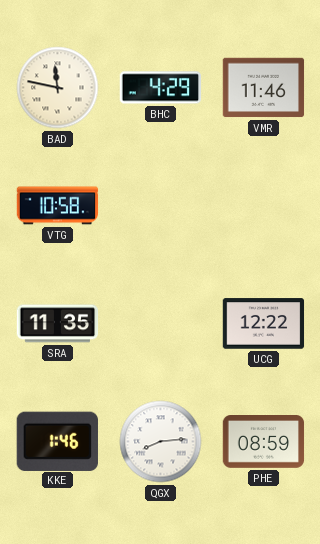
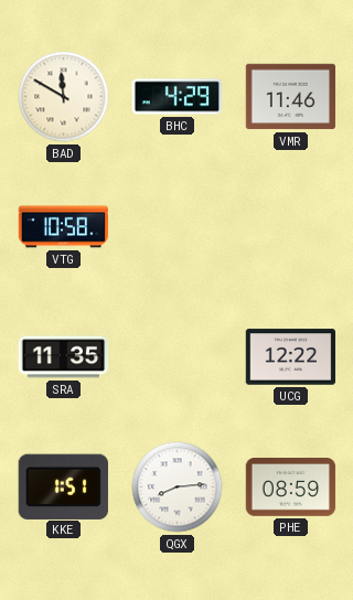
BAD: 11:47 -> 11:50
KKE: 1:46 -> 1:51
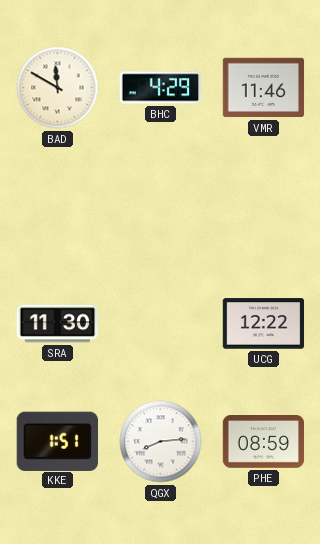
VTG: 10:58 -> none
SRA: 11:35 -> 11:30
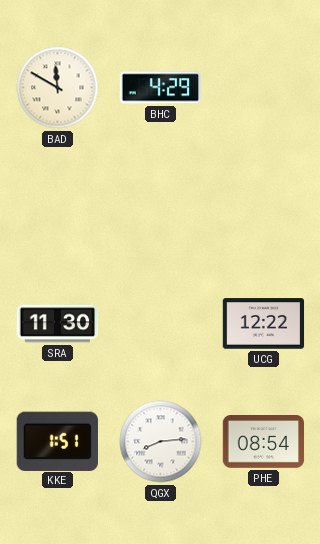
VMR: 11:46 -> none
PHE: 08:59 -> 08:54
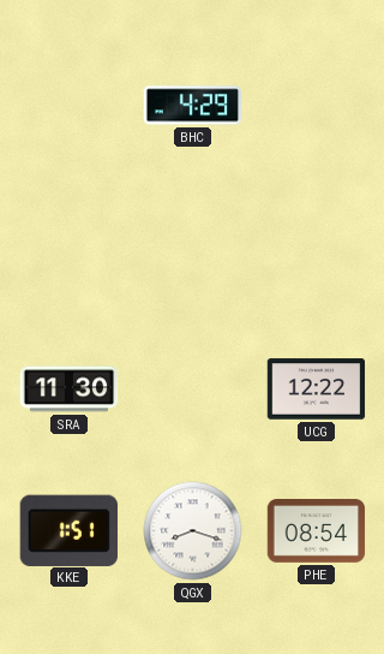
BAD: 11:50 -> none
QGX: 8:14 -> 8:18
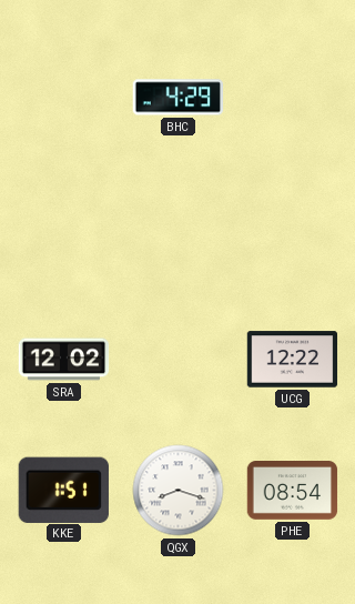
SRA: 11:30 -> 12:02
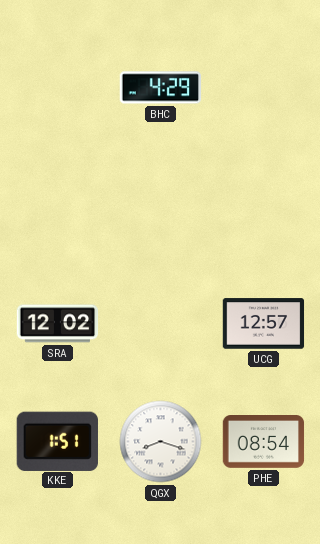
UCG: 12:22 -> 12:57
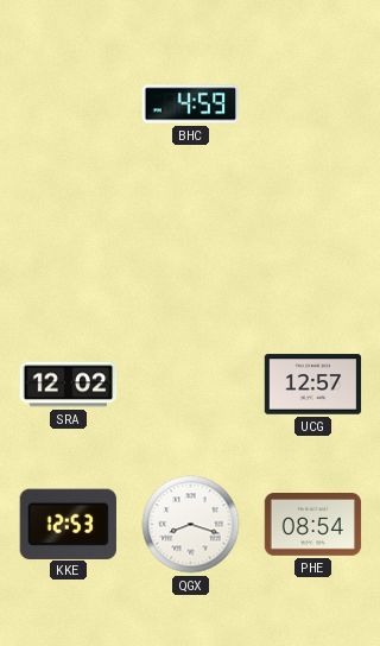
BHC: 4:29 -> 4:59
KKE: 1:51 -> 12:53
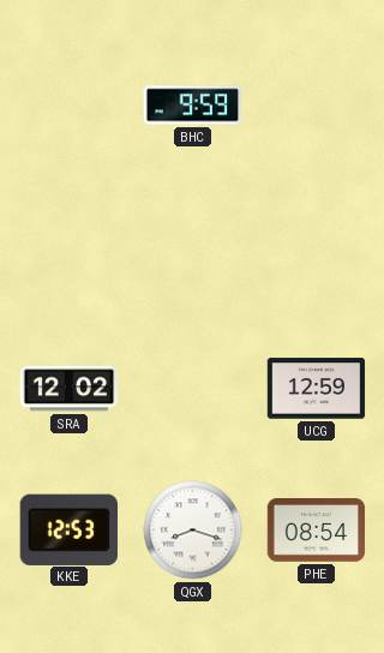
BHC: 4:59 -> 9:59
UCG: 12:57 -> 12:59
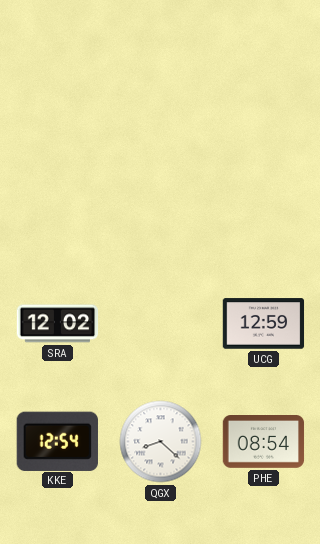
BHC: 9:59 -> none
KKE: 12:53 -> 12:54
QGX: 8:18 -> 8:22
